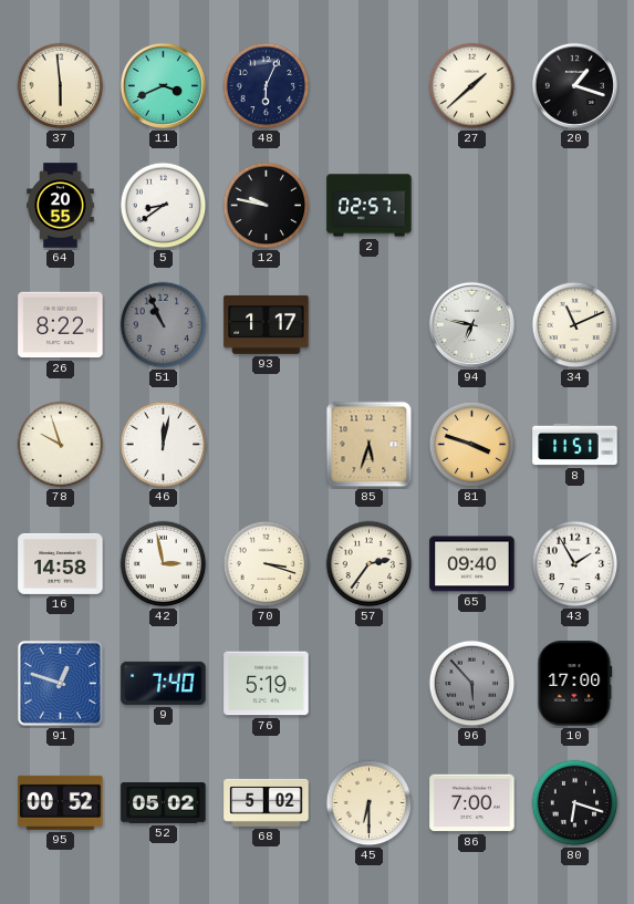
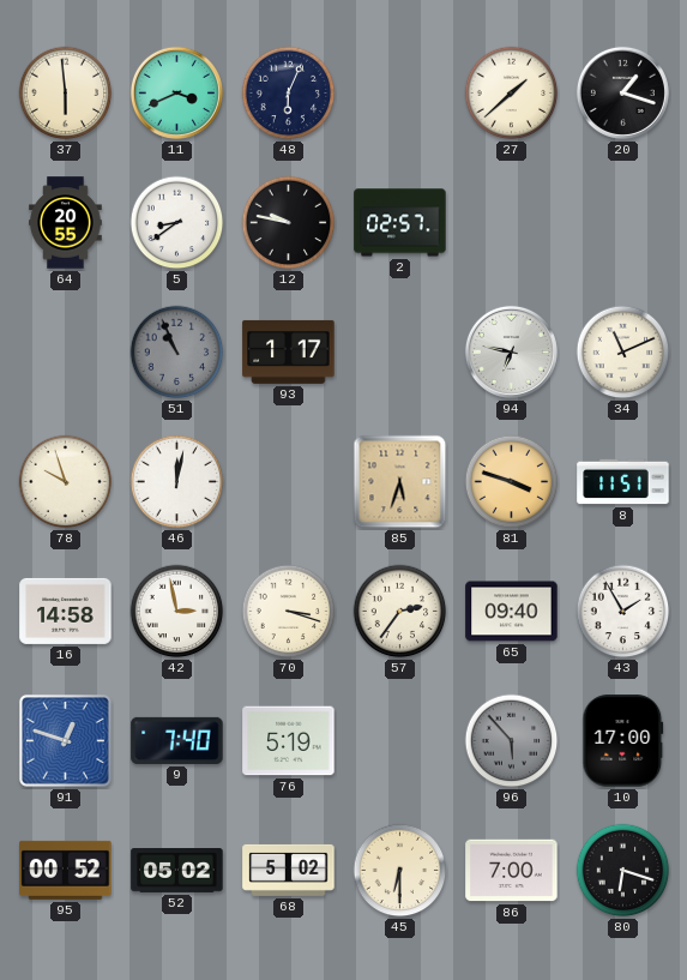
26: 8:22 -> none
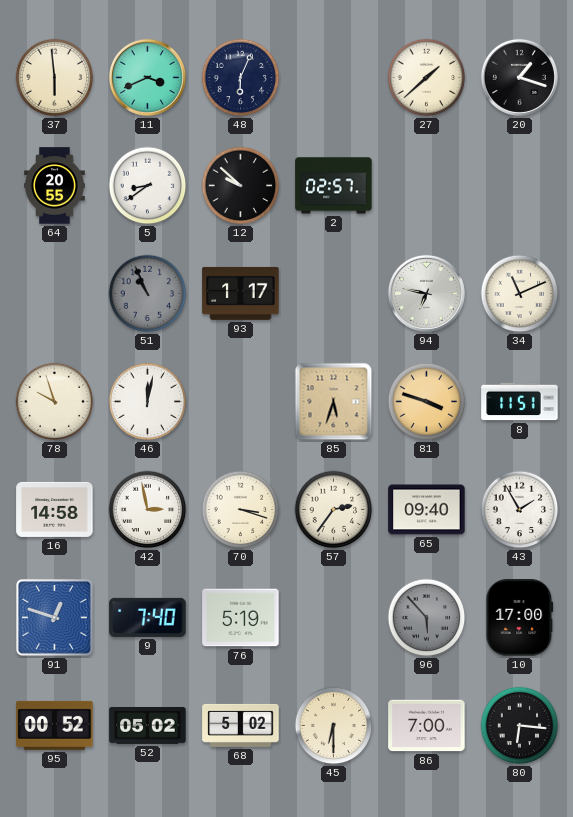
12: 9:47 -> 9:52
80: 6:18 -> 6:16
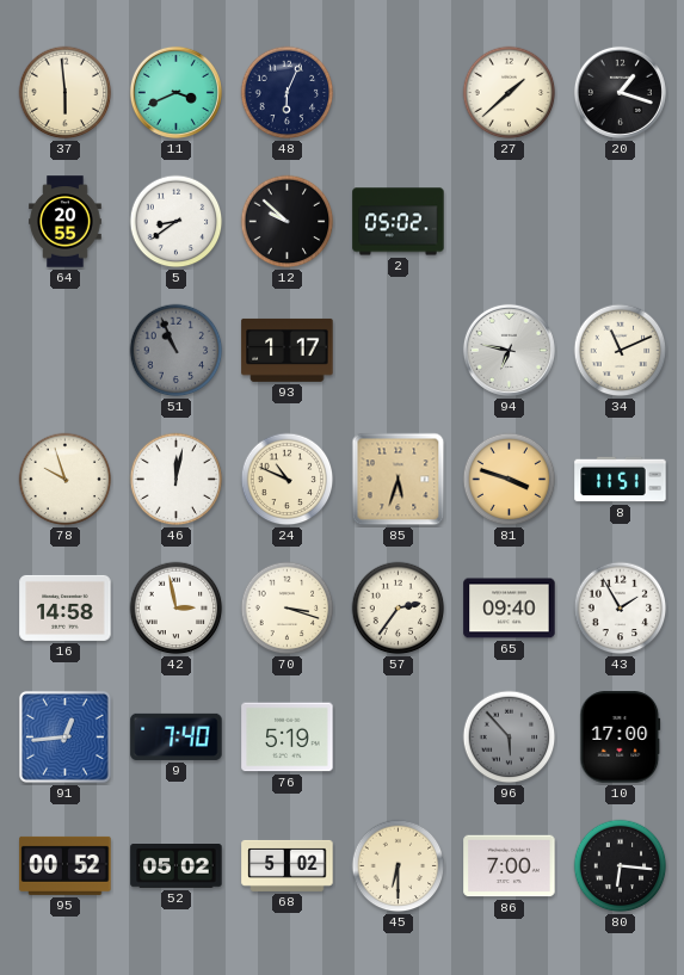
2: 02:57 -> 05:02
24: none -> 10:49
91: 12:48 -> 12:44
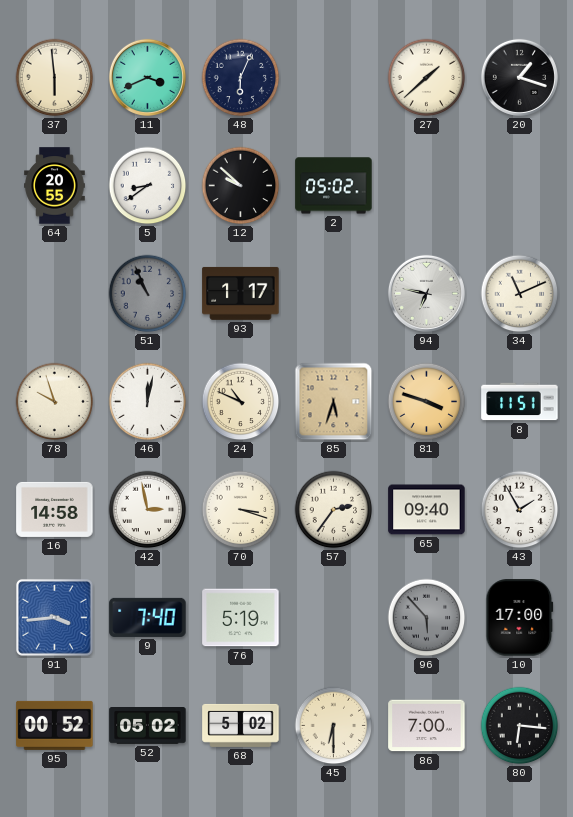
91: 12:44 -> 3:44
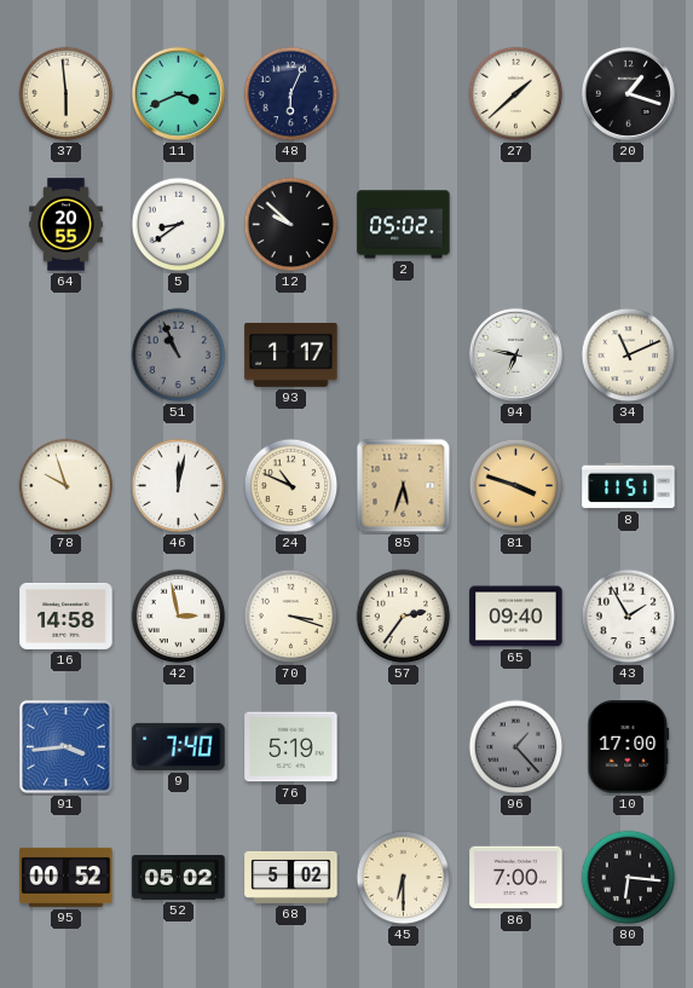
96: 5:53 -> 1:23
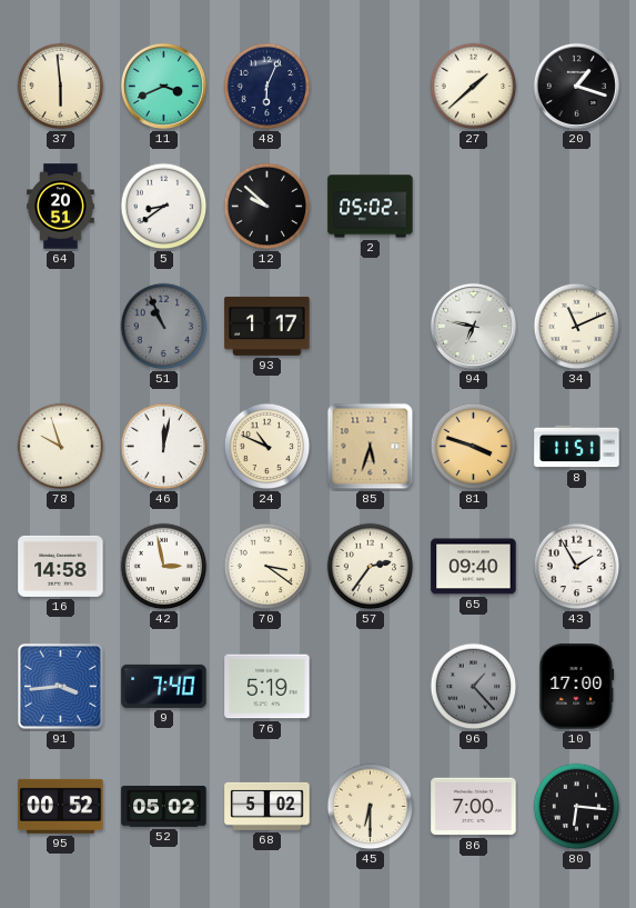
64: 20:55 -> 20:51
70: 3:18 -> 3:21
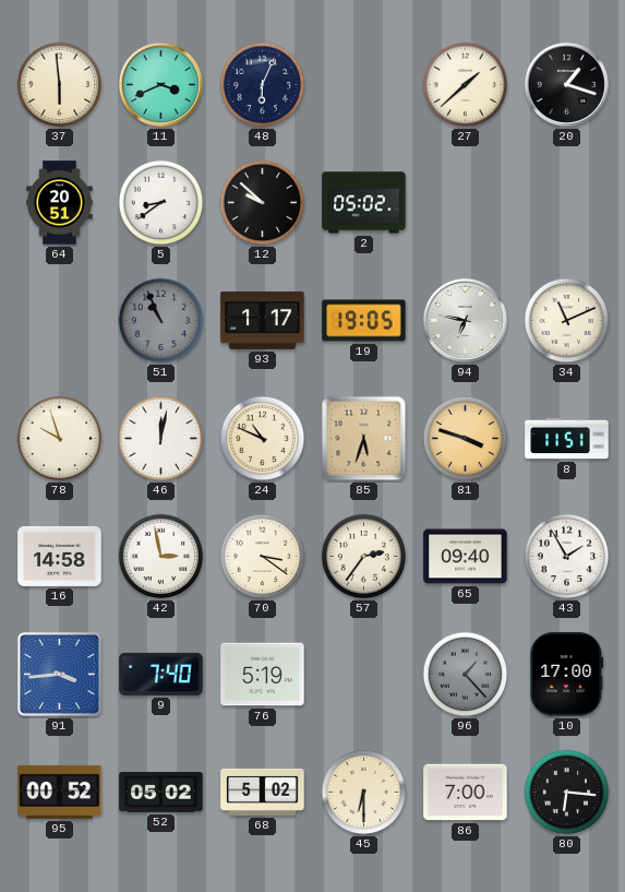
19: none -> 19:05
